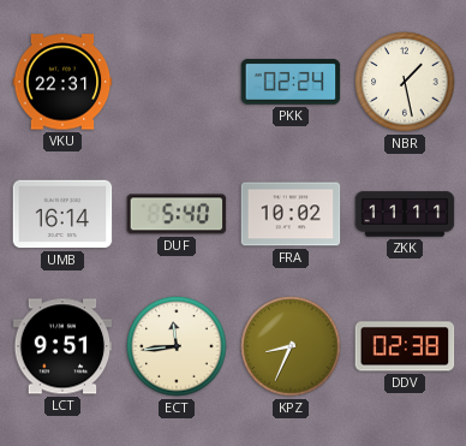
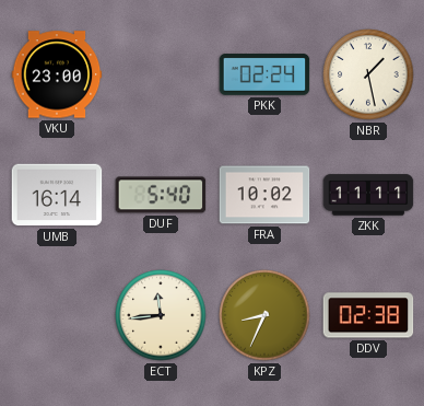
VKU: 22:31 -> 23:00
LCT: 9:51 -> none
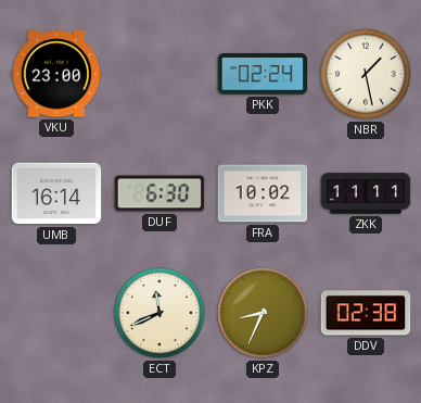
DUF: 5:40 -> 6:30
ECT: 11:44 -> 11:41
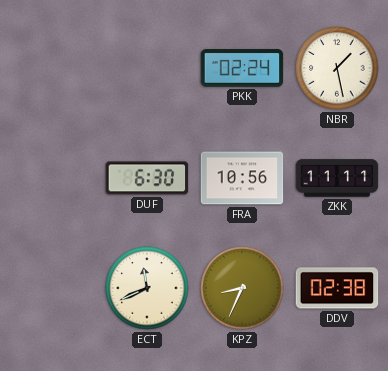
VKU: 23:00 -> none
UMB: 16:14 -> none
FRA: 10:02 -> 10:56
